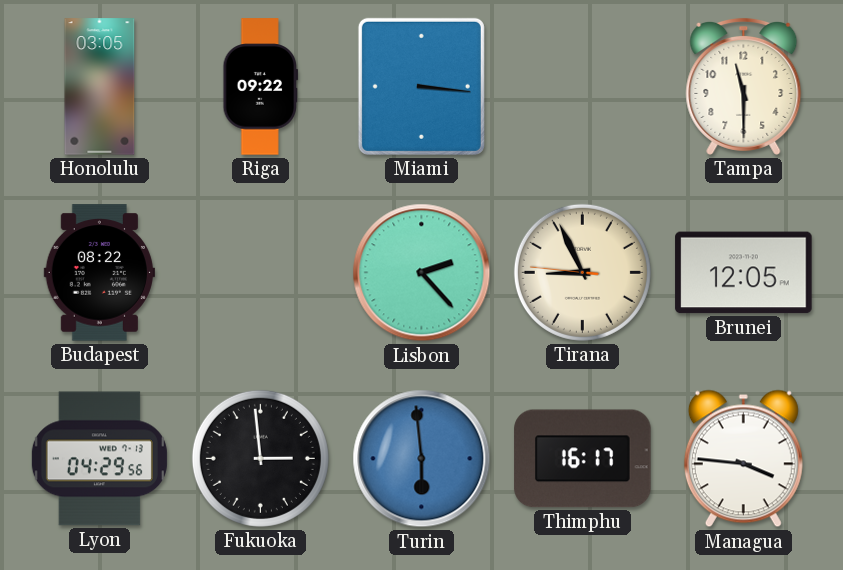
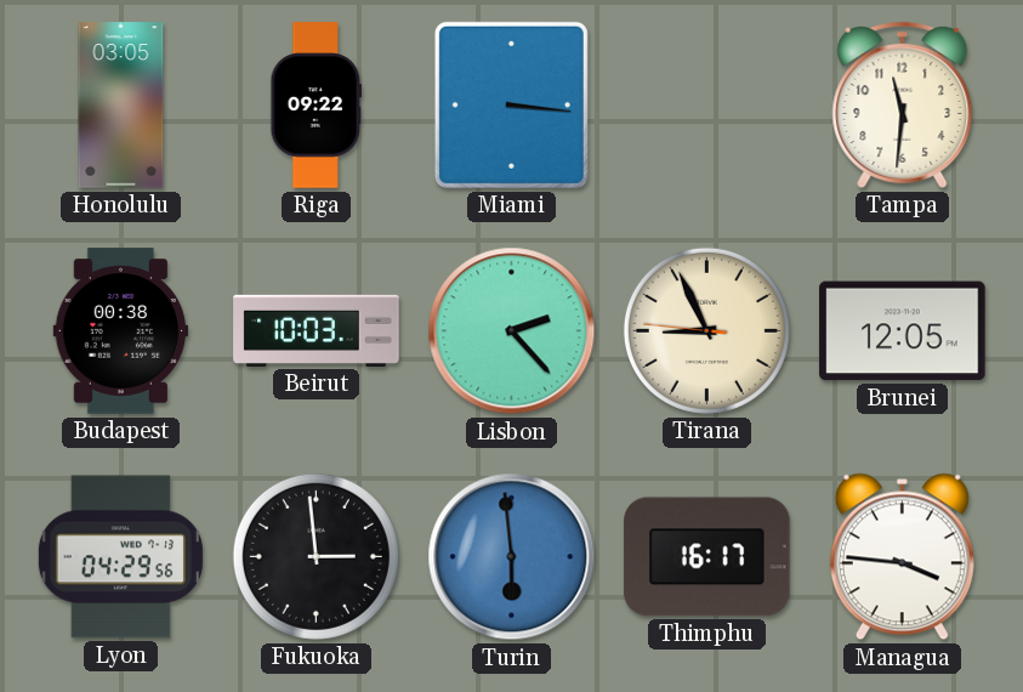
Tampa: 11:30 -> 11:31
Budapest: 08:22 -> 00:38
Beirut: none -> 10:03
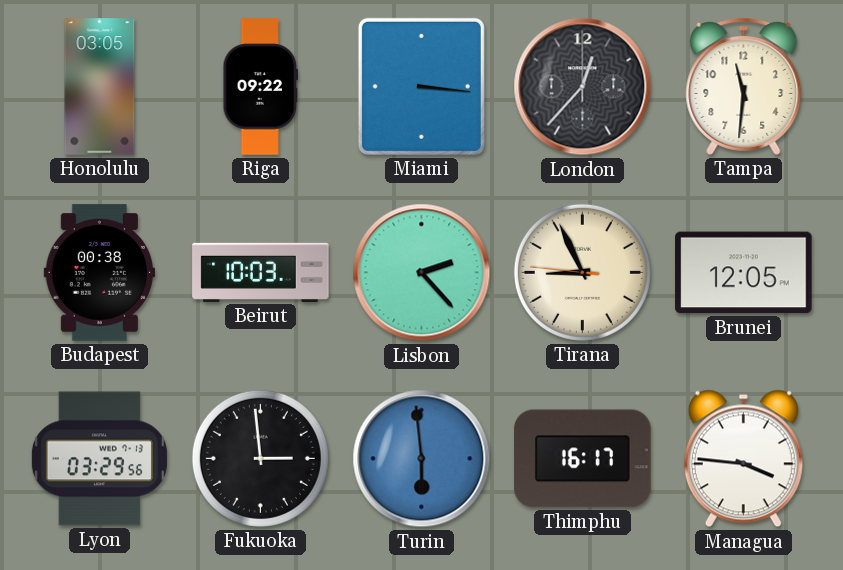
London: none -> 12:37
Lyon: 04:29 -> 03:29
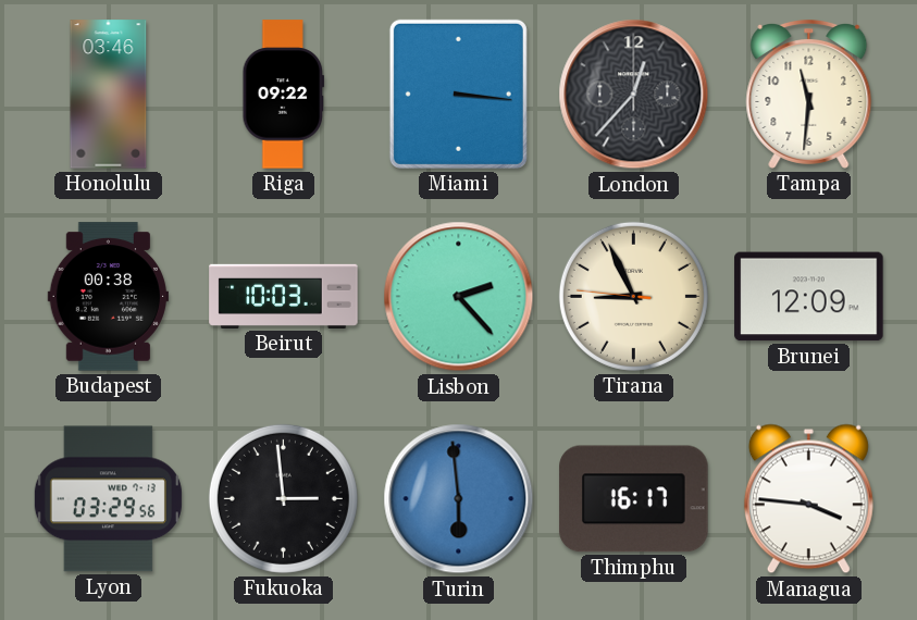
Honolulu: 03:05 -> 03:46
Brunei: 12:05 -> 12:09
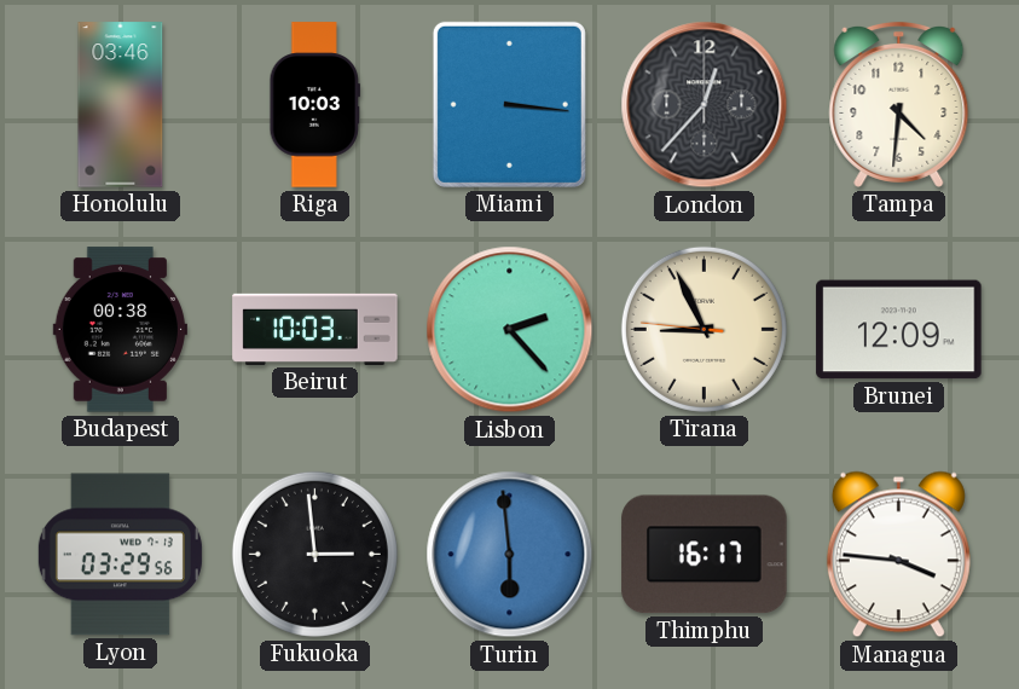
Riga: 09:22 -> 10:03
Tampa: 11:31 -> 4:31
